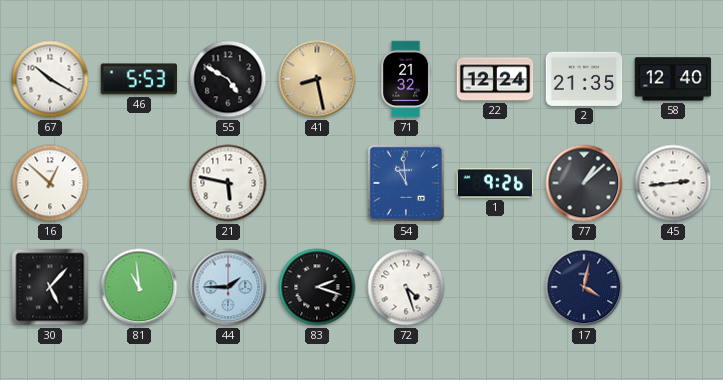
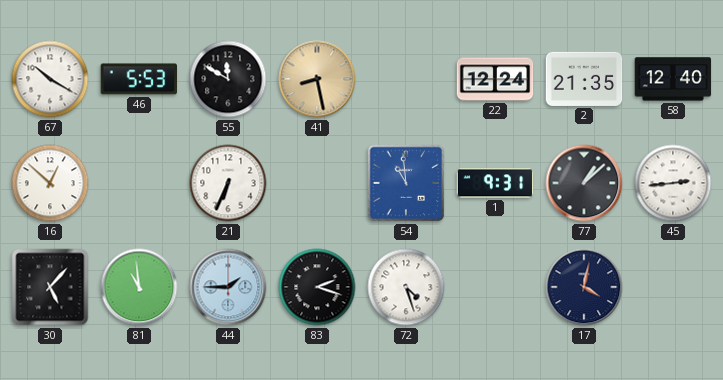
55: 4:50 -> 11:50
71: 21:32 -> none
21: 5:47 -> 6:34
1: 9:26 -> 9:31
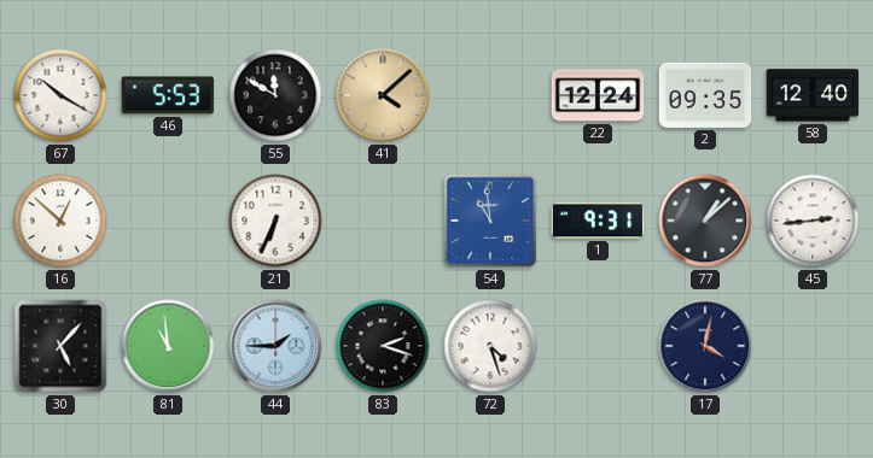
41: 8:28 -> 4:08
2: 21:35 -> 09:35
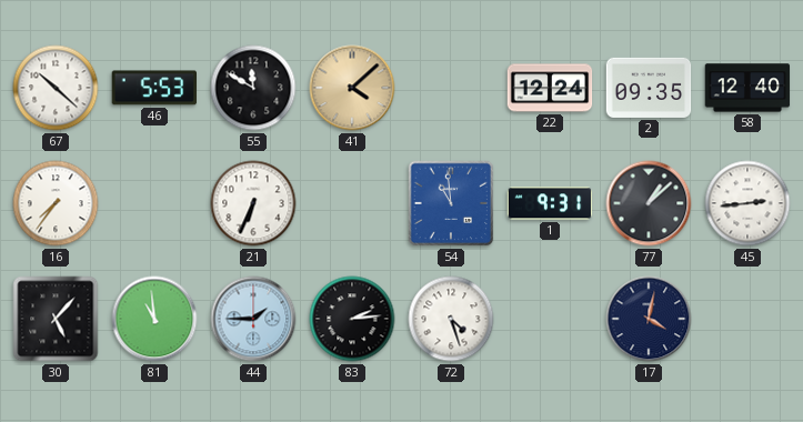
67: 10:20 -> 10:22
16: 12:52 -> 7:36
83: 2:18 -> 2:14
